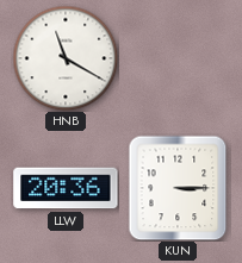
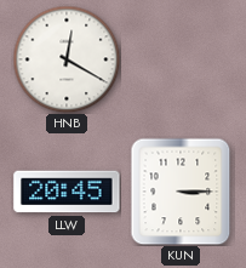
HNB: 11:20 -> 12:20
LLW: 20:36 -> 20:45
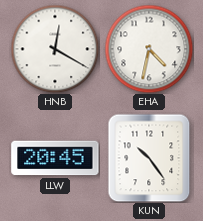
EHA: none -> 4:32
KUN: 3:15 -> 10:24
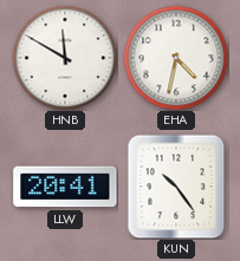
HNB: 12:20 -> 11:50
LLW: 20:45 -> 20:41
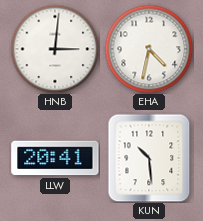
HNB: 11:50 -> 3:01
KUN: 10:24 -> 10:29
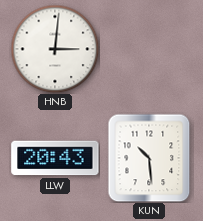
EHA: 4:32 -> none
LLW: 20:41 -> 20:43
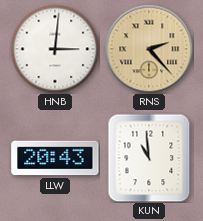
RNS: none -> 2:23
KUN: 10:29 -> 10:59
